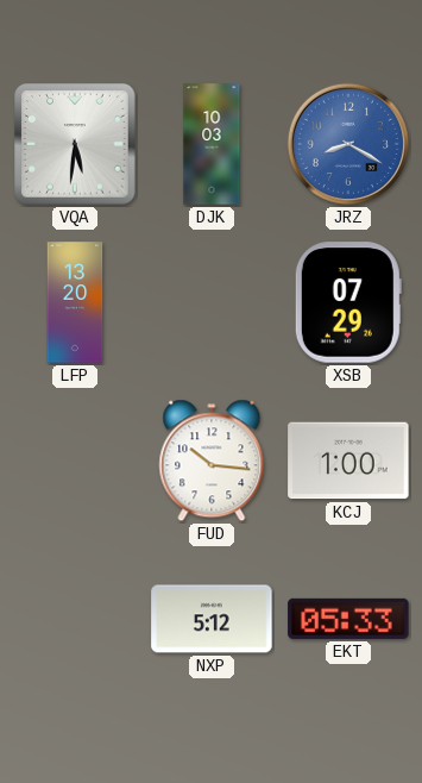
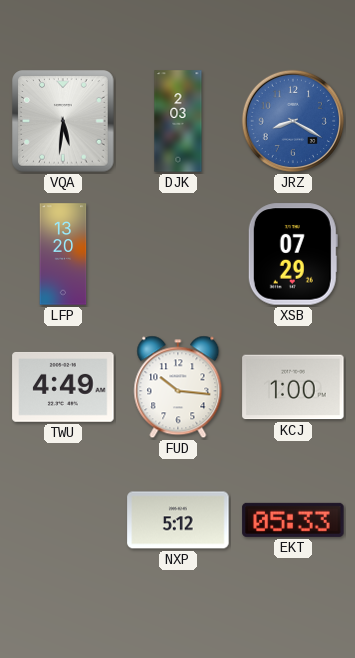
DJK: 10:03 -> 2:03
TWU: none -> 4:49
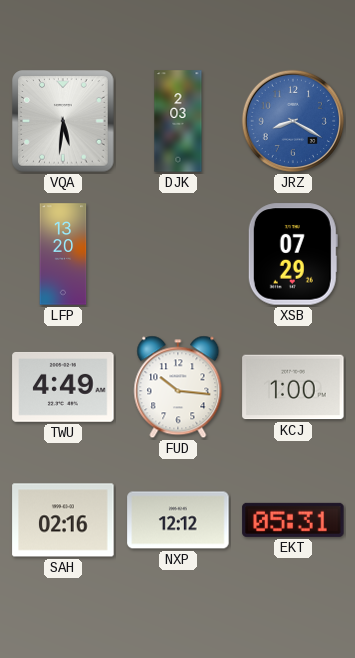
SAH: none -> 02:16
NXP: 5:12 -> 12:12
EKT: 05:33 -> 05:31
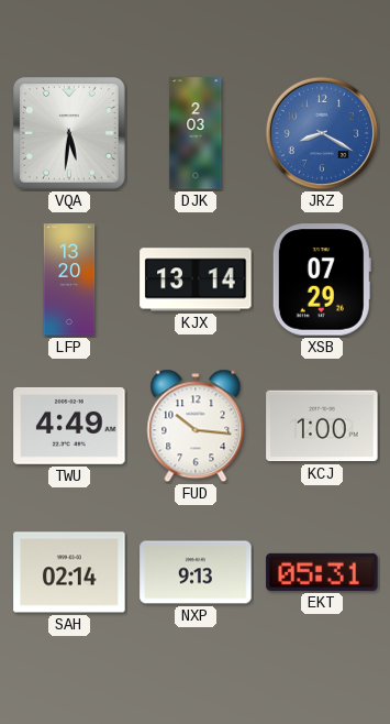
KJX: none -> 13:14
SAH: 02:16 -> 02:14
NXP: 12:12 -> 9:13
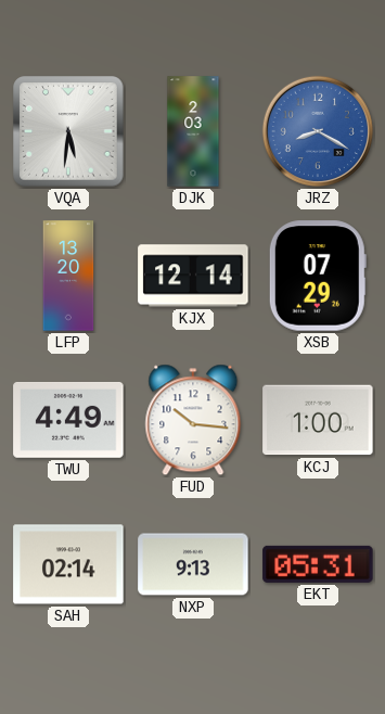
KJX: 13:14 -> 12:14
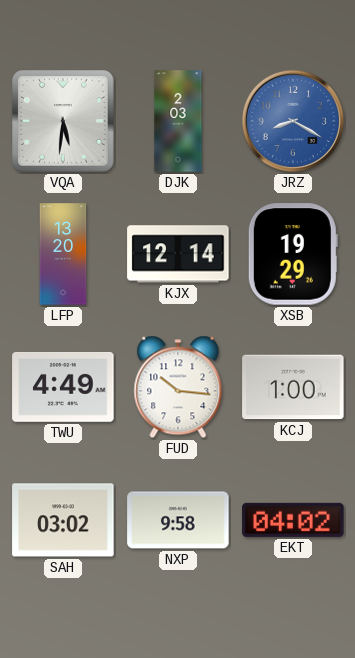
XSB: 07:29 -> 19:29
SAH: 02:14 -> 03:02
NXP: 9:13 -> 9:58
EKT: 05:31 -> 04:02
